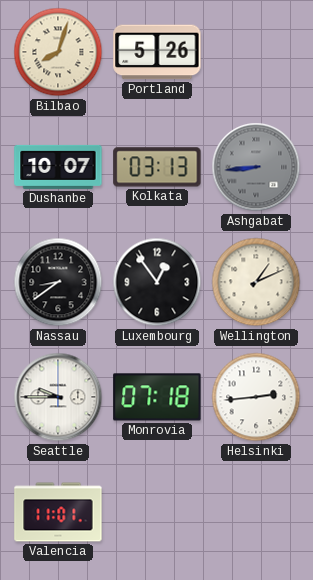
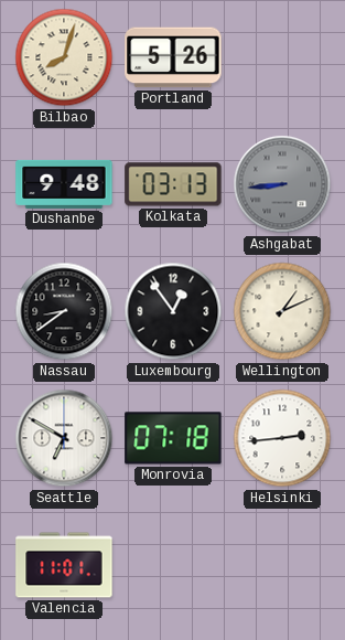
Dushanbe: 10:07 -> 9:48
Seattle: 9:45 -> 6:50
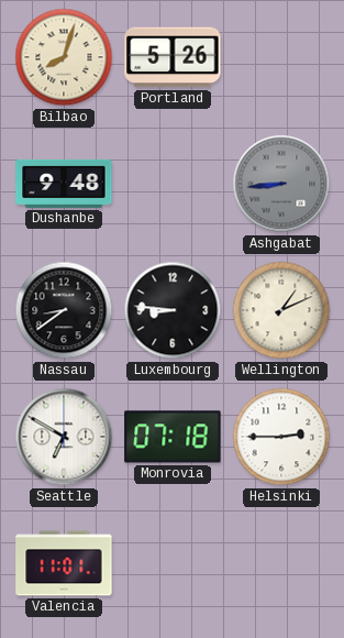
Kolkata: 03:13 -> none
Luxembourg: 12:54 -> 8:46
Helsinki: 2:44 -> 2:45
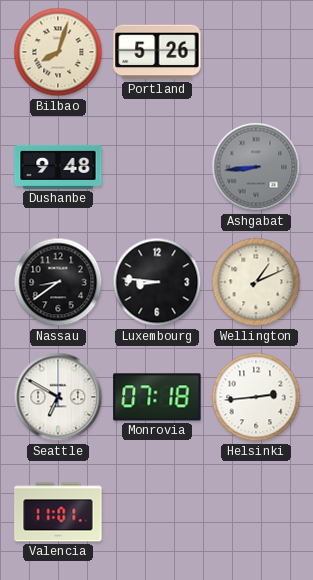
Helsinki: 2:45 -> 2:44
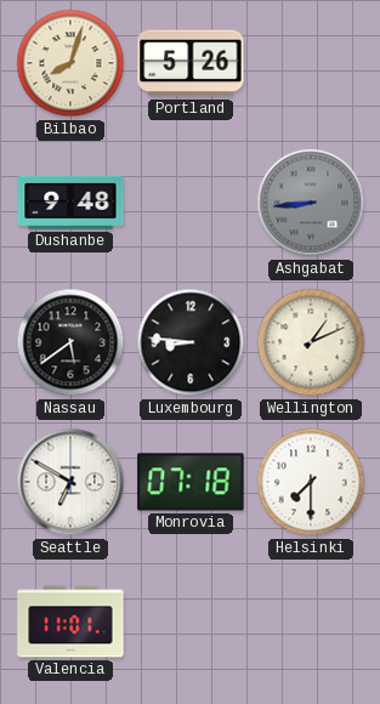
Nassau: 8:39 -> 5:39
Helsinki: 2:44 -> 7:30
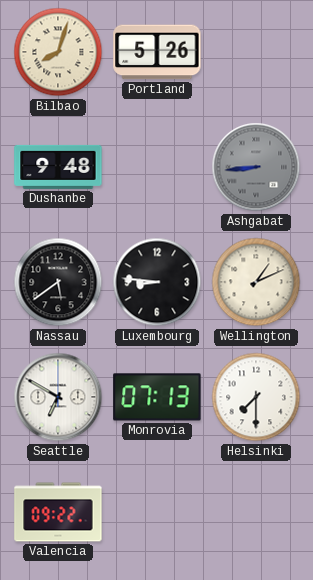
Monrovia: 07:18 -> 07:13
Valencia: 11:01 -> 09:22
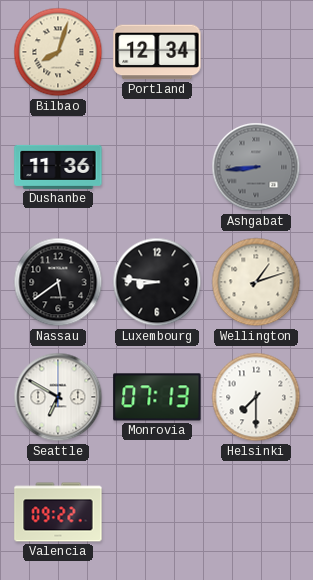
Portland: 5:26 -> 12:34
Dushanbe: 9:48 -> 11:36
Wellington: 1:11 -> 1:12
